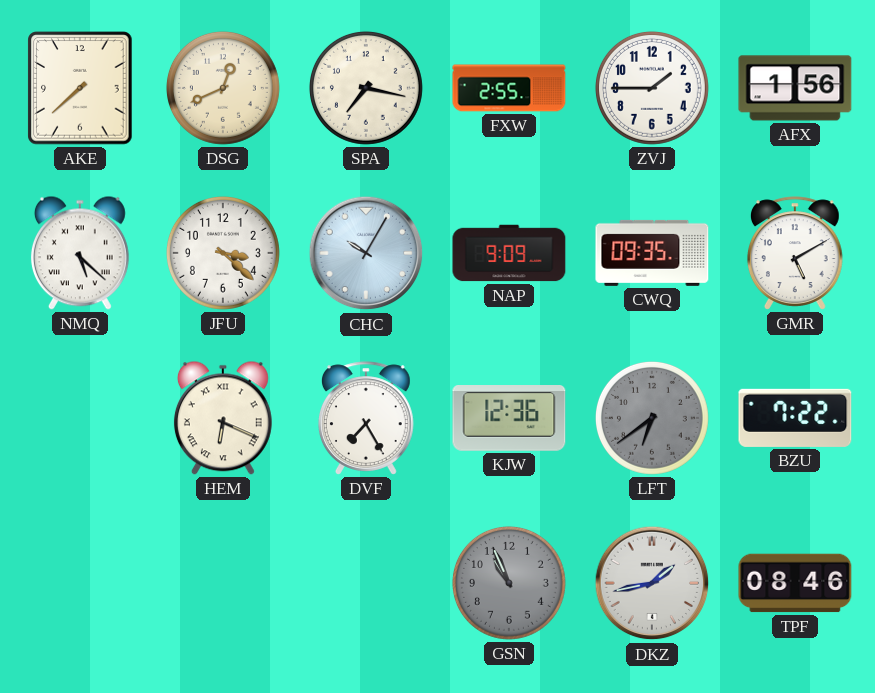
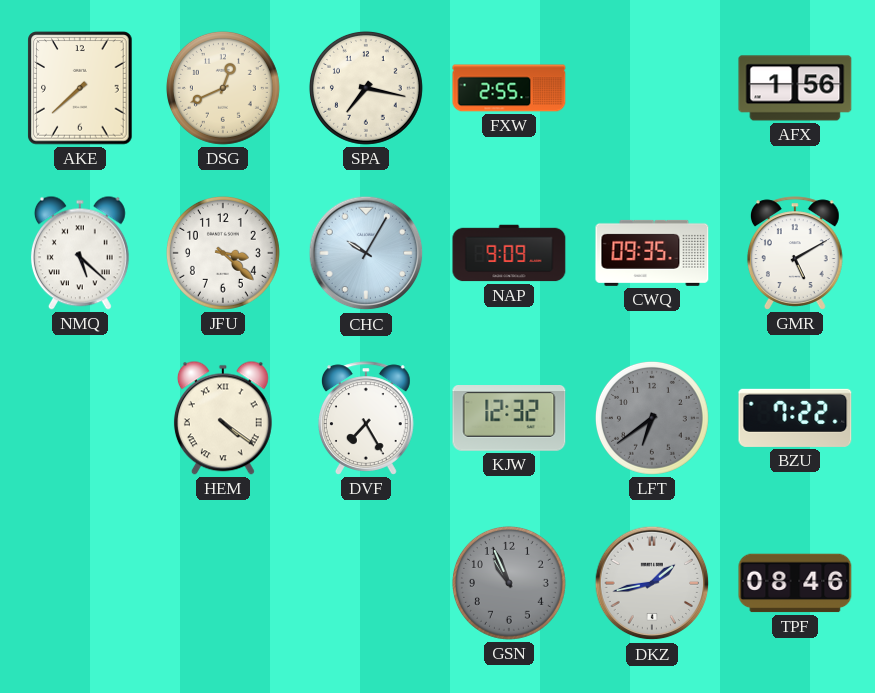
ZVJ: 1:45 -> none
HEM: 6:19 -> 4:21
KJW: 12:36 -> 12:32
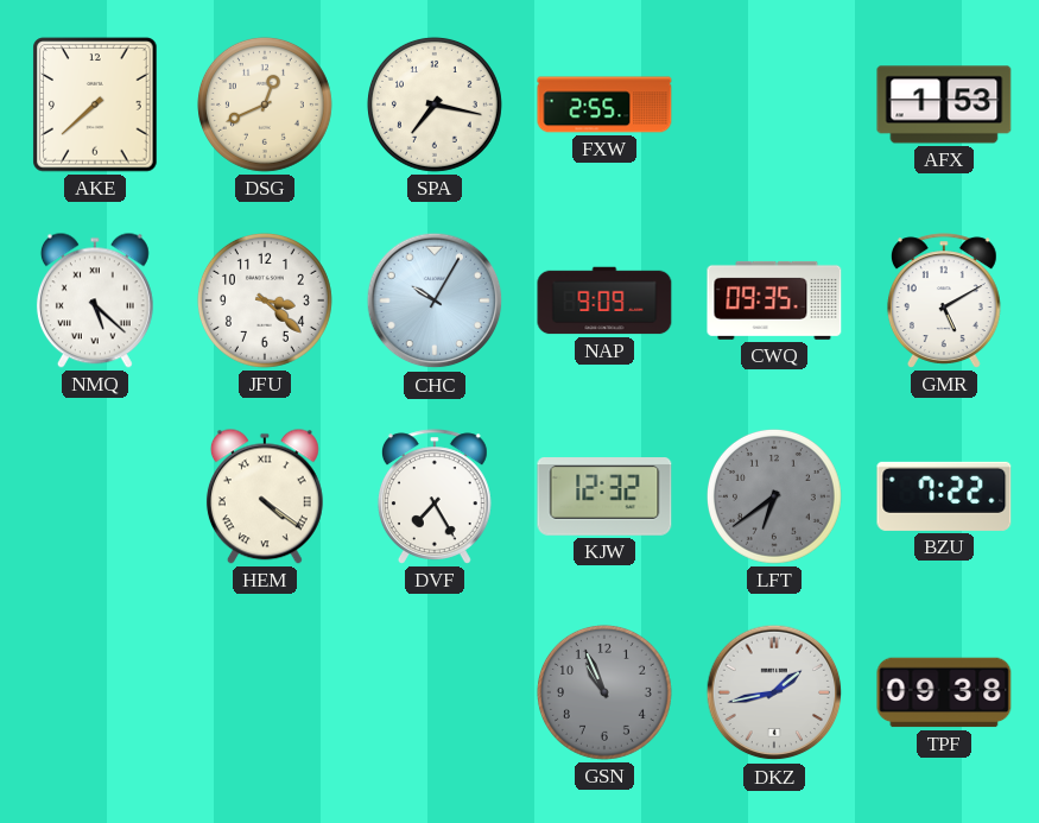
AFX: 1:56 -> 1:53
TPF: 08:46 -> 09:38
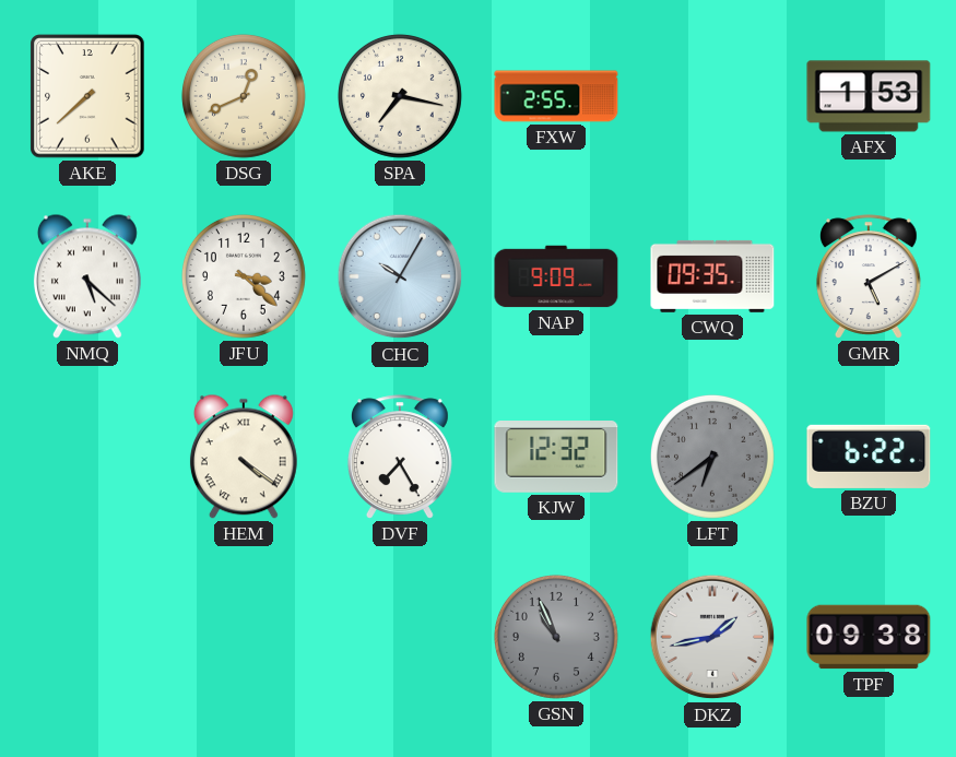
BZU: 7:22 -> 6:22
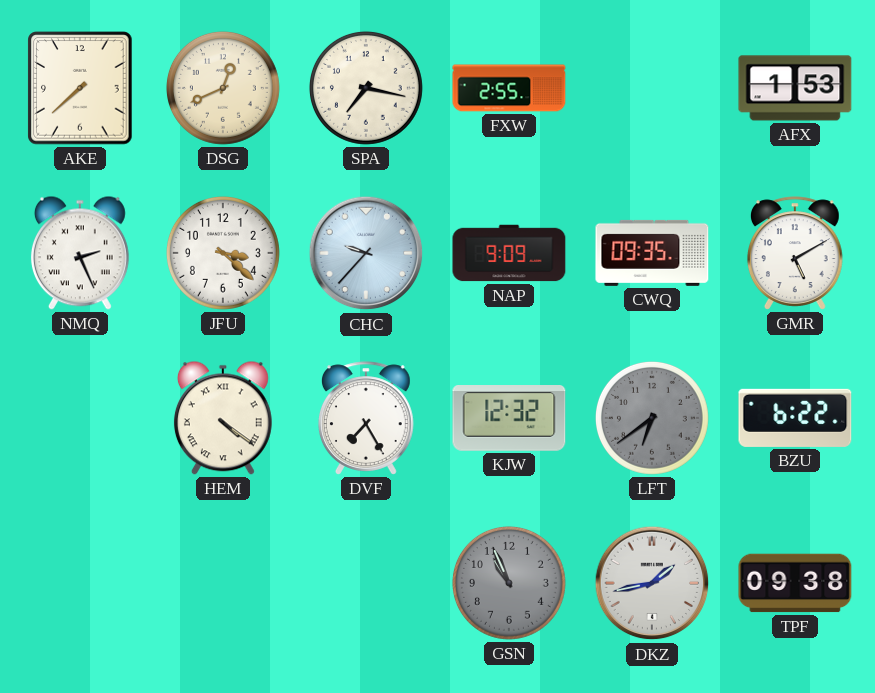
NMQ: 5:22 -> 2:26
CHC: 10:05 -> 9:37
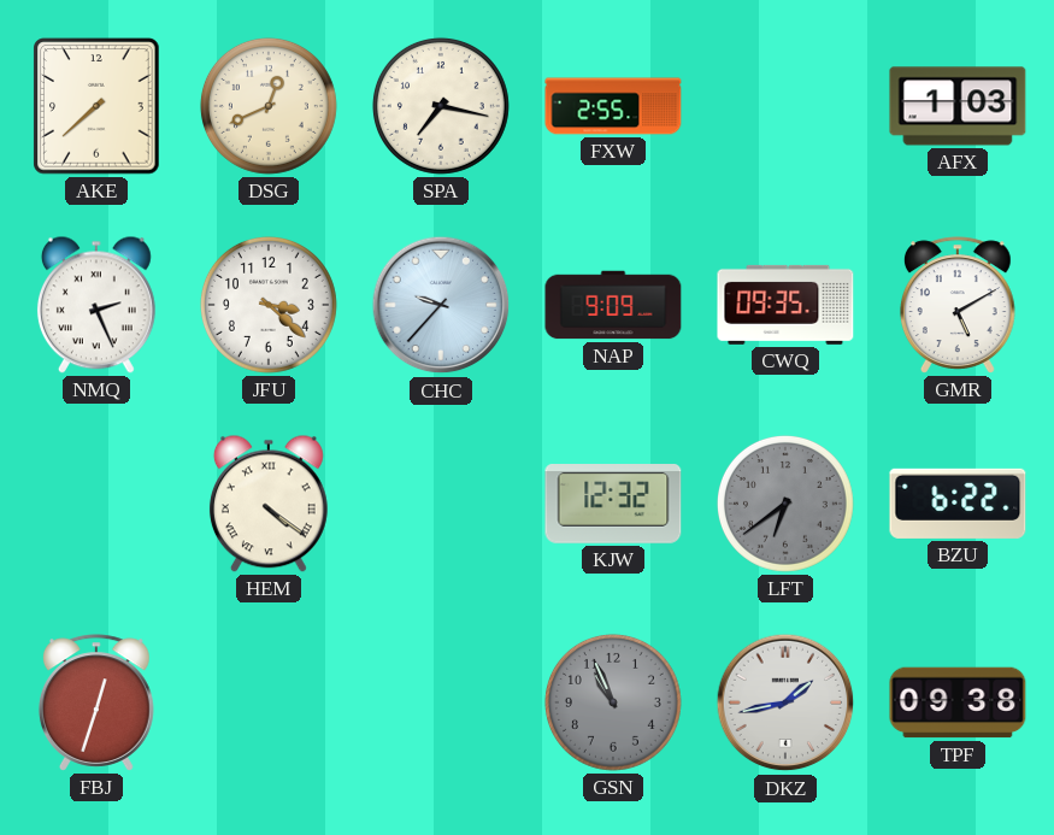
AFX: 1:53 -> 1:03
DVF: 7:25 -> none
FBJ: none -> 12:33
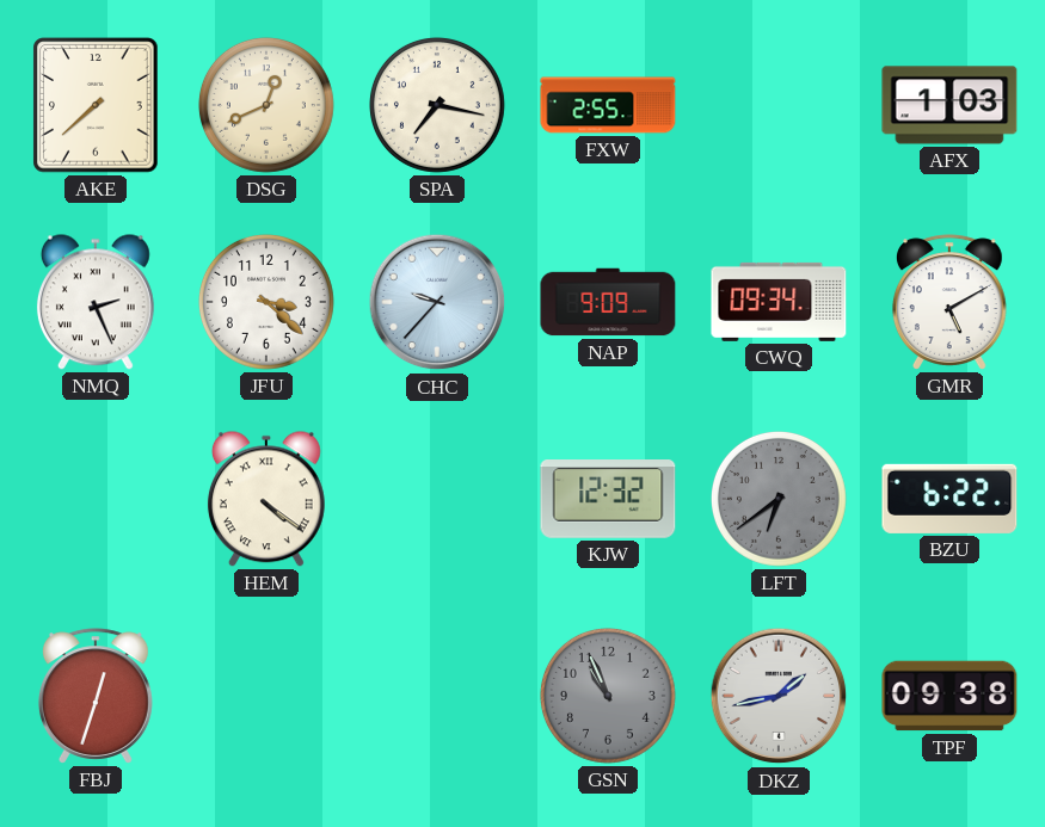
CWQ: 09:35 -> 09:34
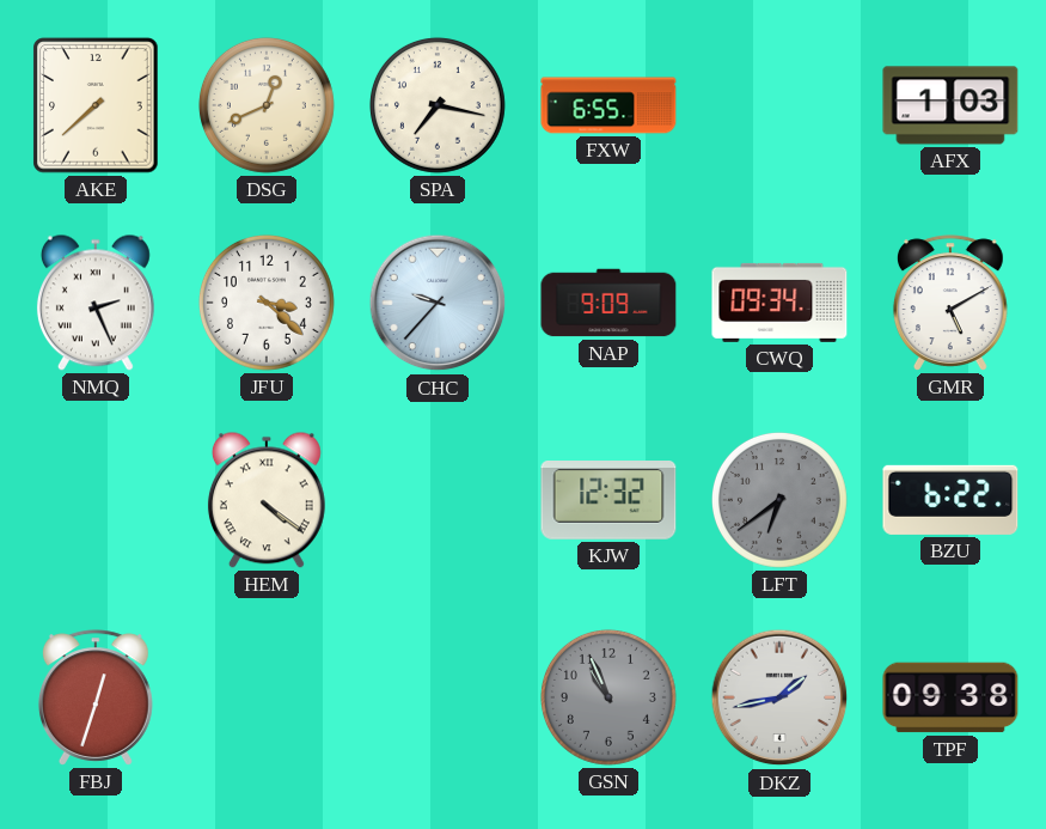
FXW: 2:55 -> 6:55
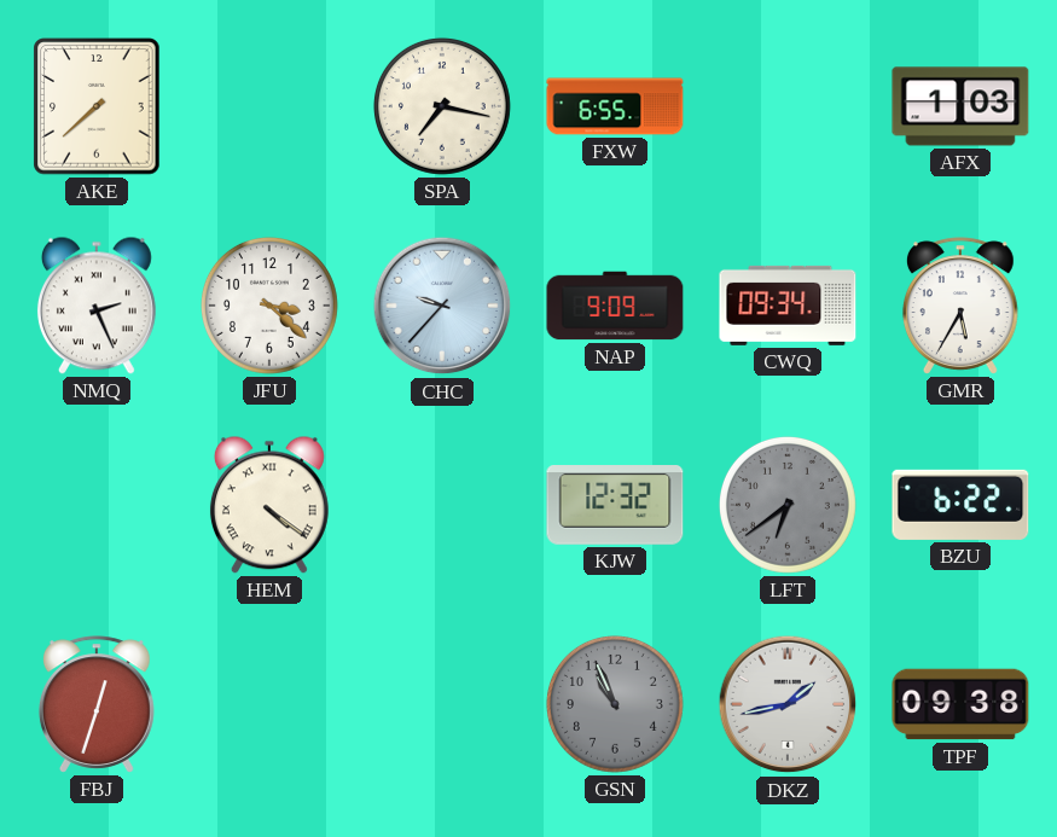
DSG: 12:41 -> none
GMR: 5:10 -> 5:35
